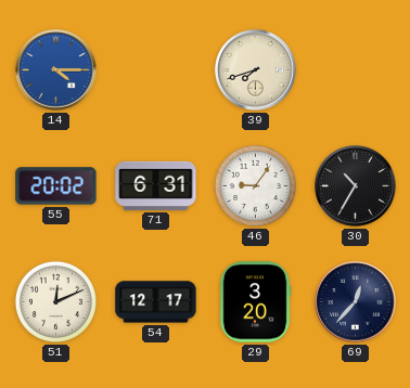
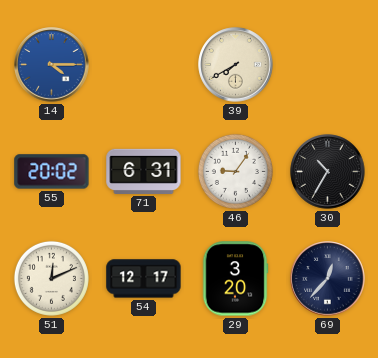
39: 7:42 -> 7:40
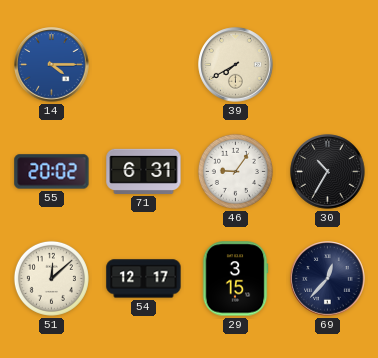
51: 12:11 -> 12:08
29: 3:20 -> 3:15
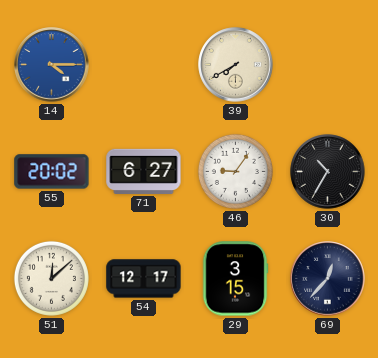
71: 6:31 -> 6:27
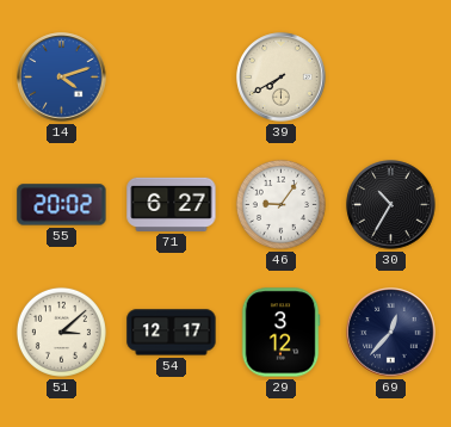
14: 4:15 -> 4:12
51: 12:08 -> 3:08
29: 3:15 -> 3:12
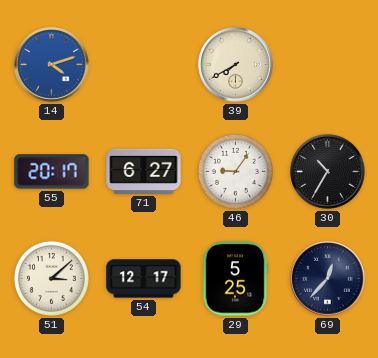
55: 20:02 -> 20:17
29: 3:12 -> 5:25
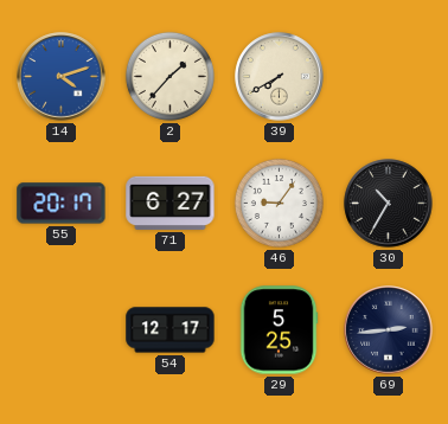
2: none -> 1:37
51: 3:08 -> none
69: 12:37 -> 2:44
